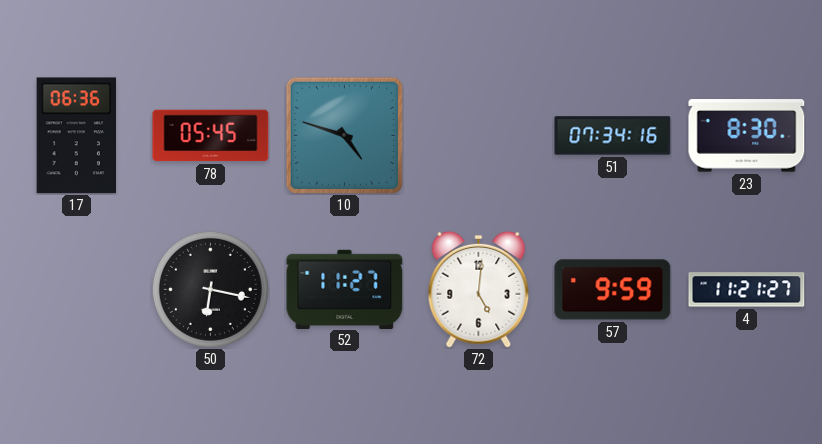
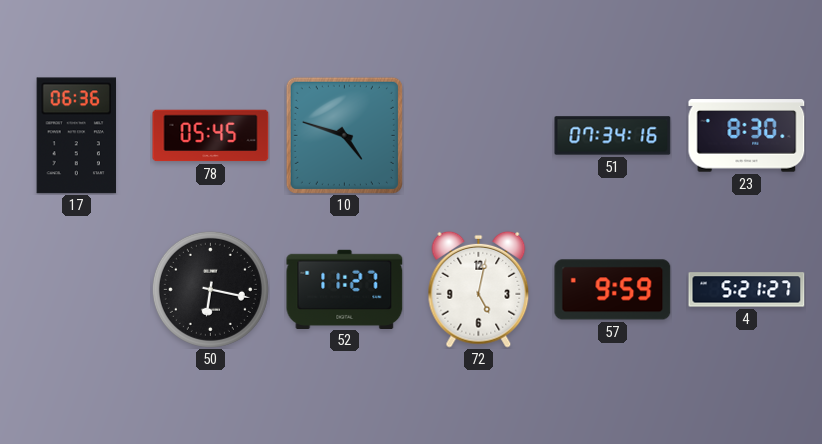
72: 5:01 -> 5:02
4: 11:21 -> 5:21
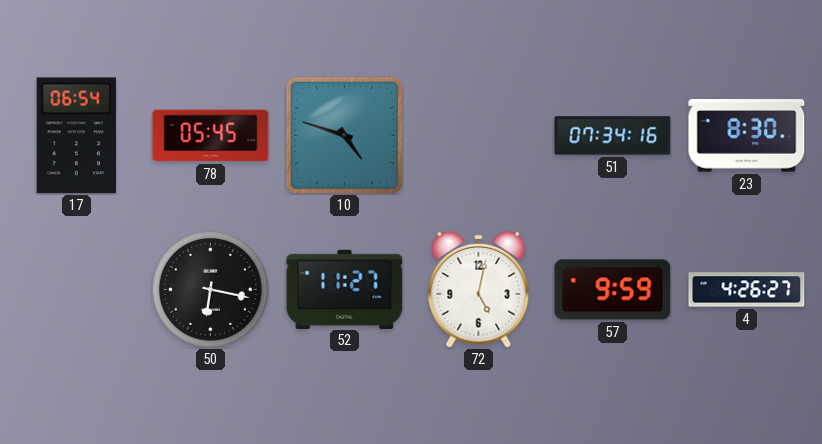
17: 06:36 -> 06:54
4: 5:21 -> 4:26
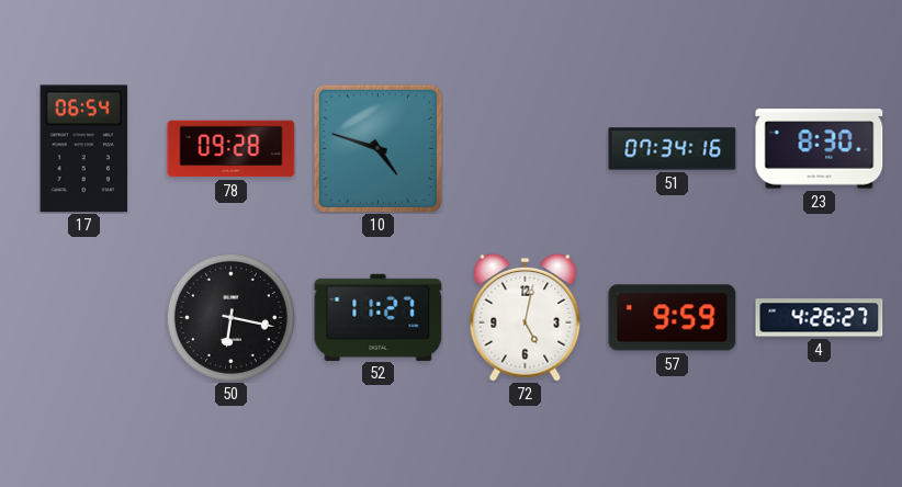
78: 05:45 -> 09:28
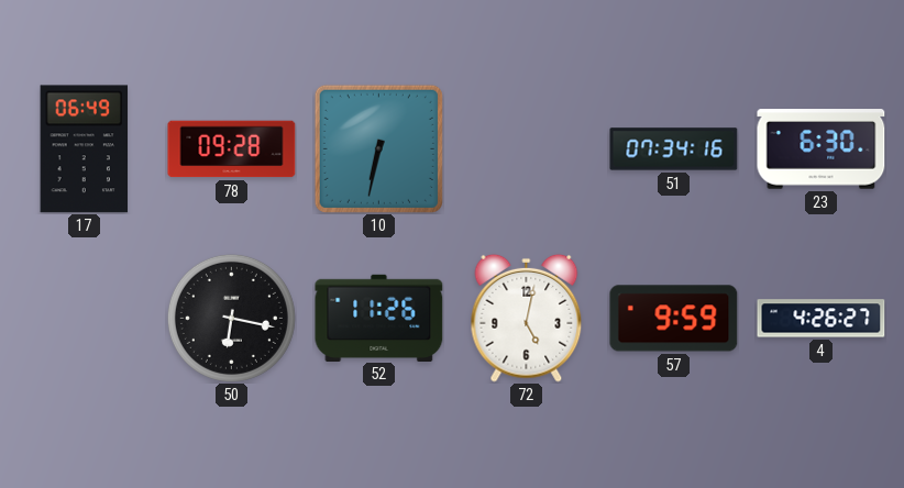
17: 06:54 -> 06:49
10: 4:48 -> 6:32
23: 8:30 -> 6:30
52: 11:27 -> 11:26
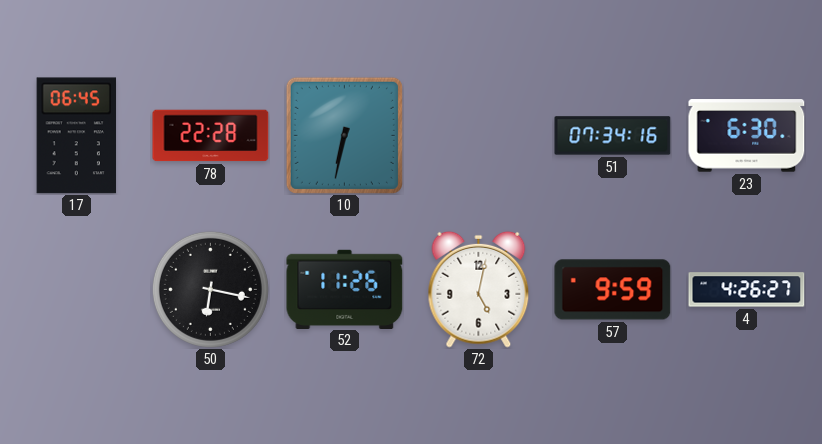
17: 06:49 -> 06:45
78: 09:28 -> 22:28
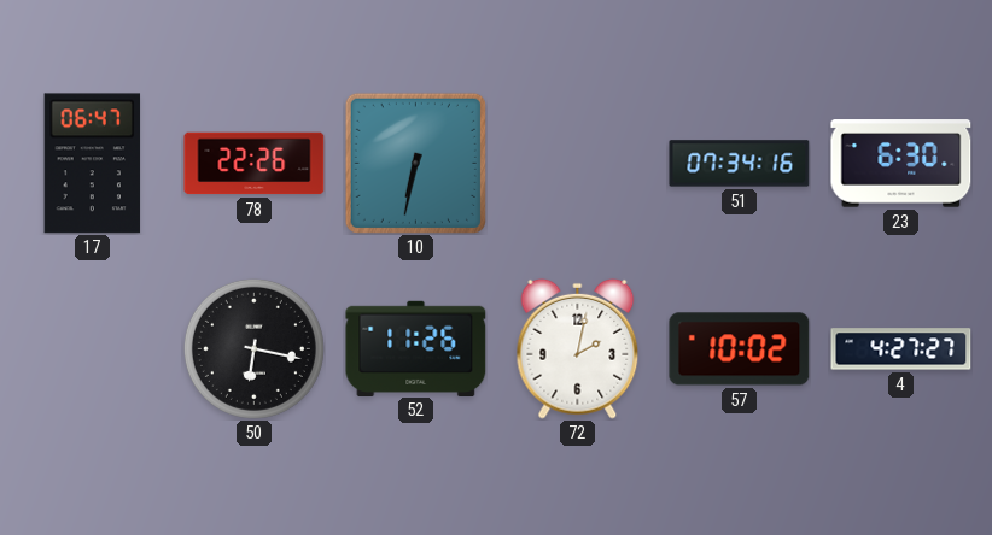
17: 06:45 -> 06:47
78: 22:28 -> 22:26
72: 5:02 -> 2:02
57: 9:59 -> 10:02
4: 4:26 -> 4:27
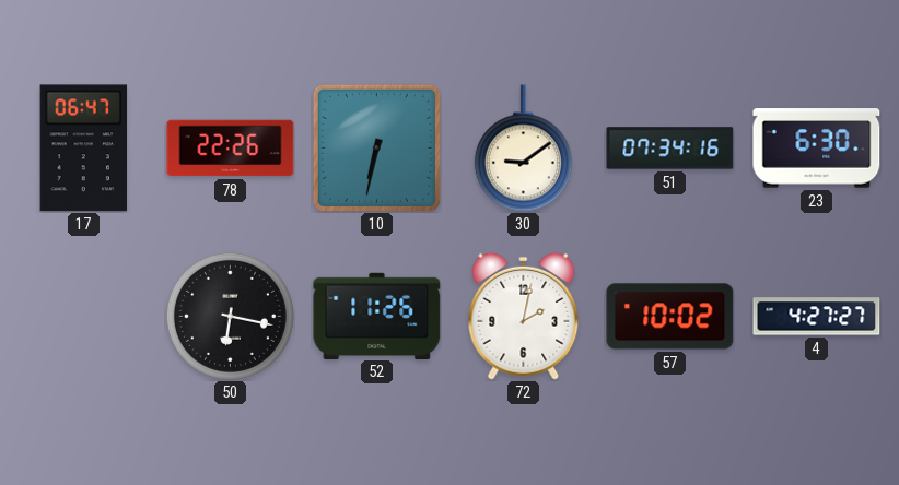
30: none -> 9:09
